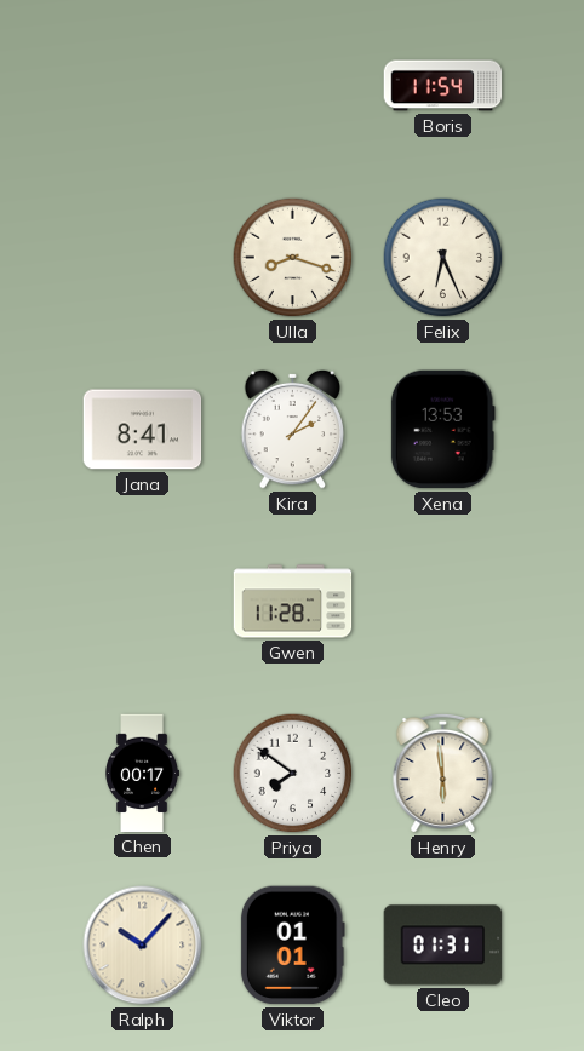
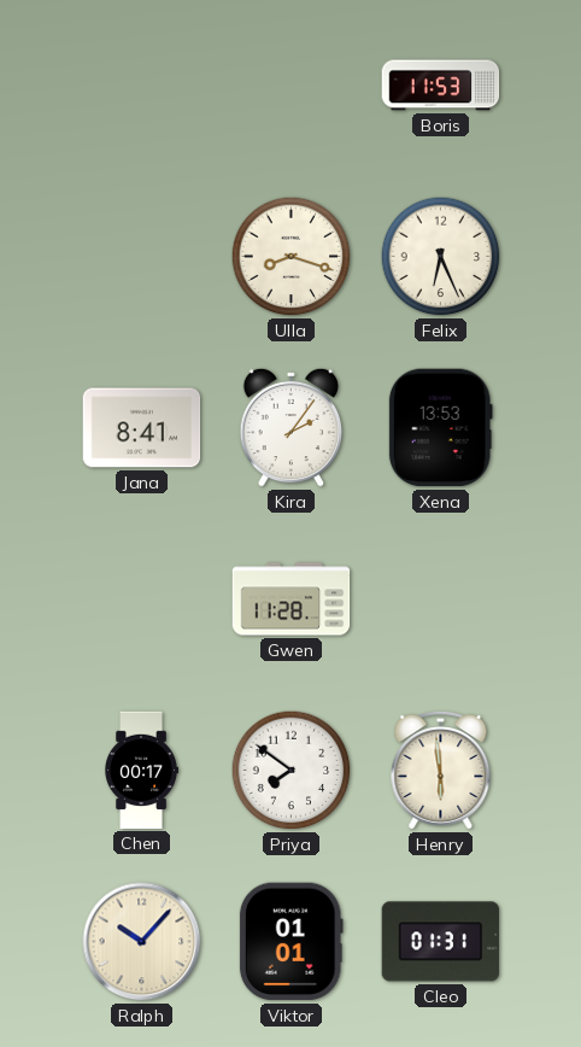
Boris: 11:54 -> 11:53
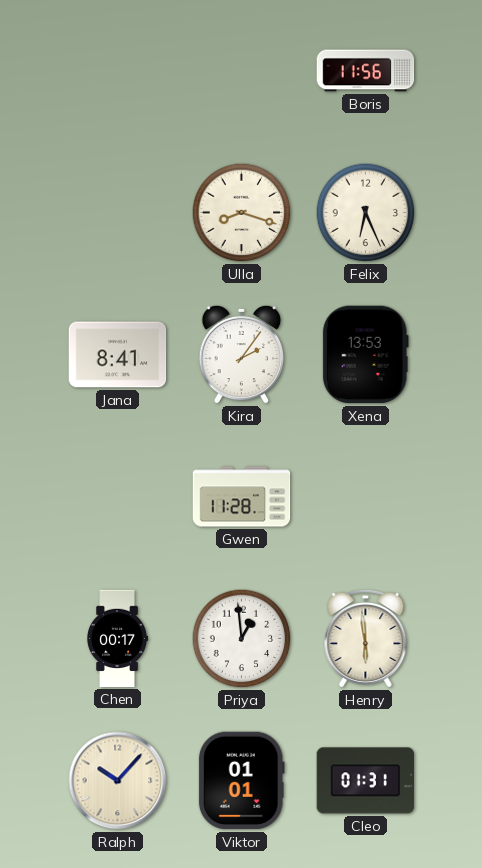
Boris: 11:53 -> 11:56
Priya: 7:51 -> 12:59
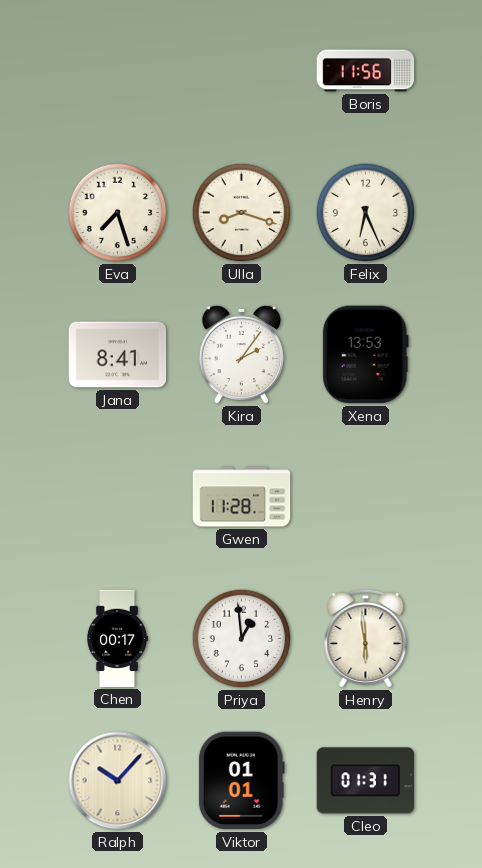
Eva: none -> 7:27
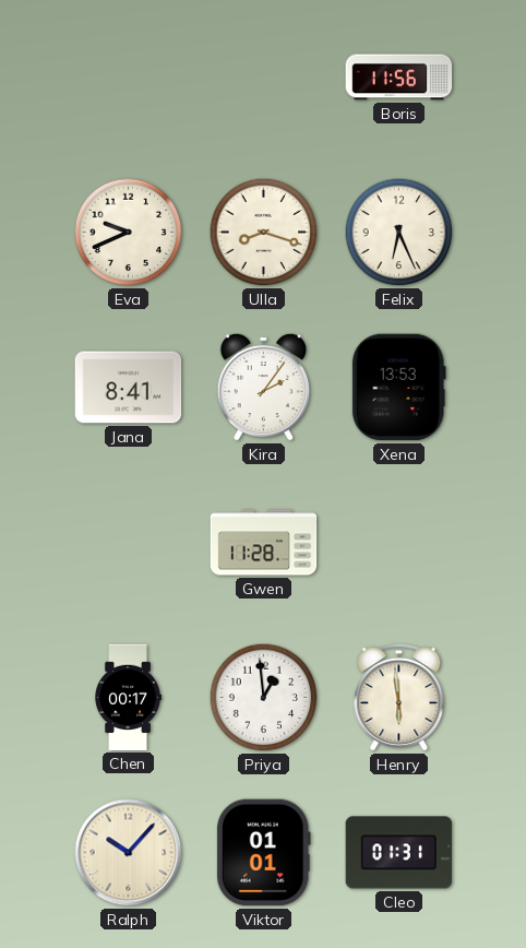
Eva: 7:27 -> 9:41
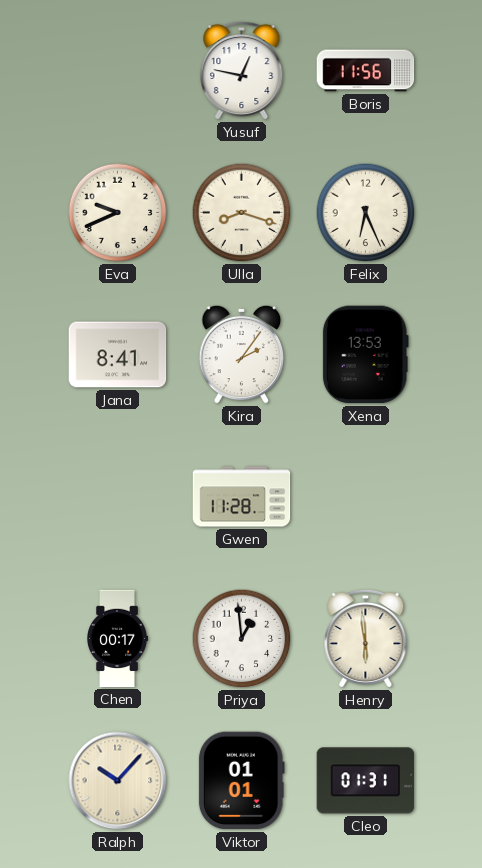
Yusuf: none -> 12:47
